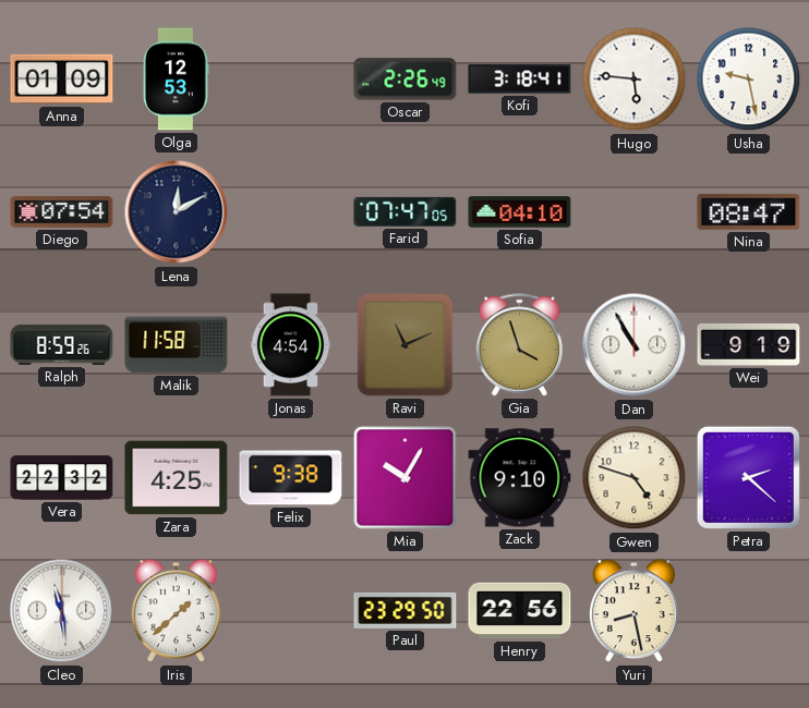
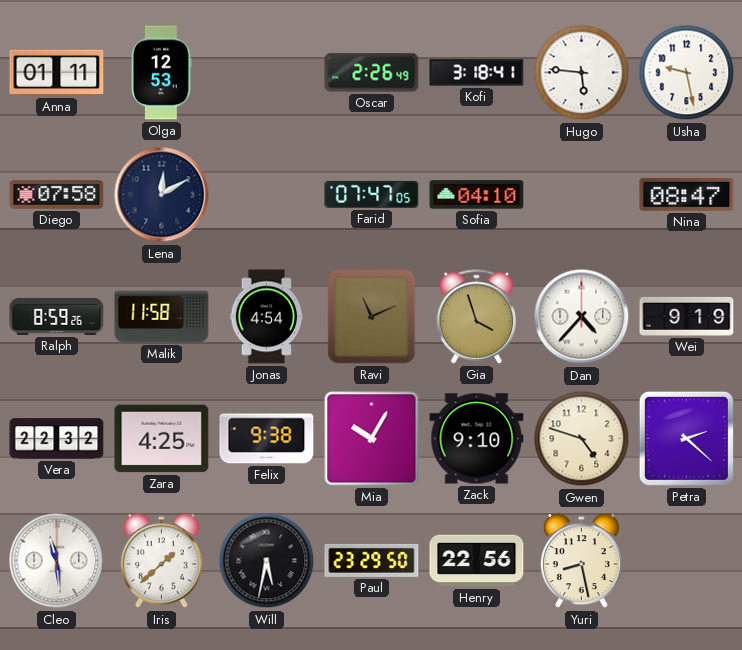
Anna: 01:09 -> 01:11
Diego: 07:54 -> 07:58
Dan: 10:55 -> 4:37
Will: none -> 5:32
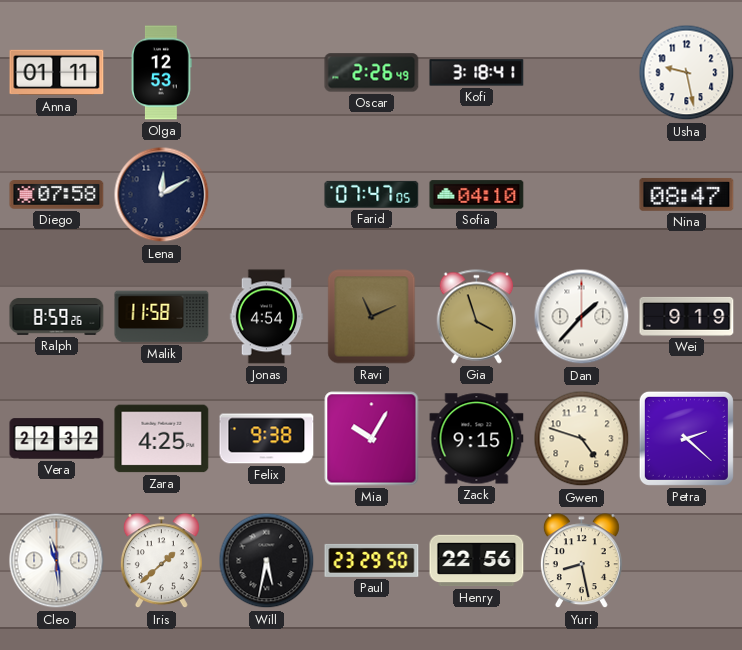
Hugo: 5:46 -> none
Dan: 4:37 -> 1:37
Zack: 9:10 -> 9:15
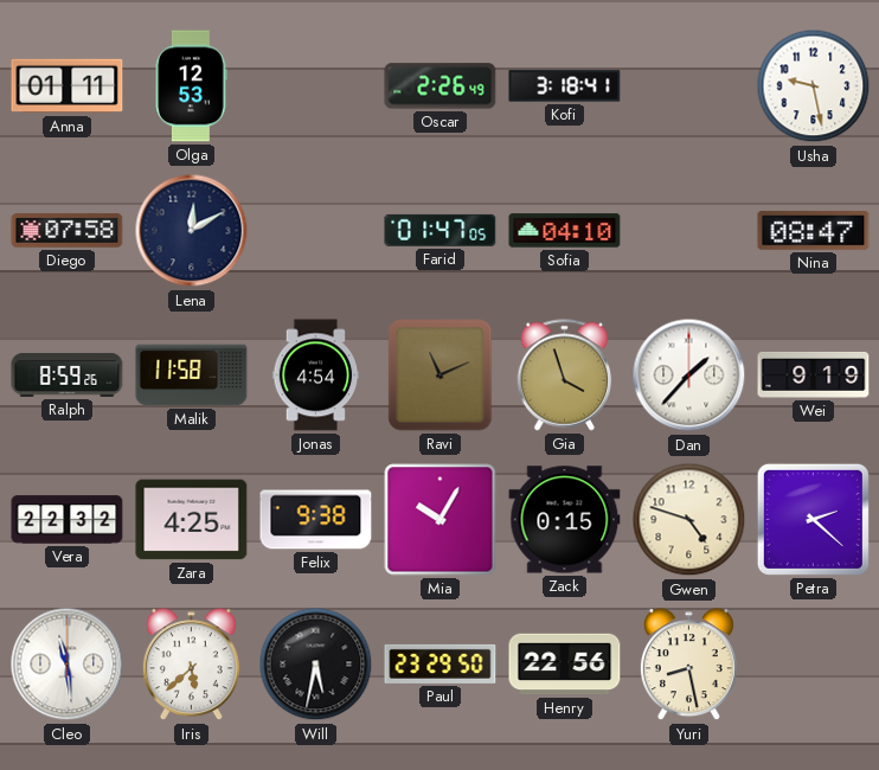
Farid: 07:47 -> 01:47
Zack: 9:15 -> 0:15
Iris: 1:38 -> 5:38
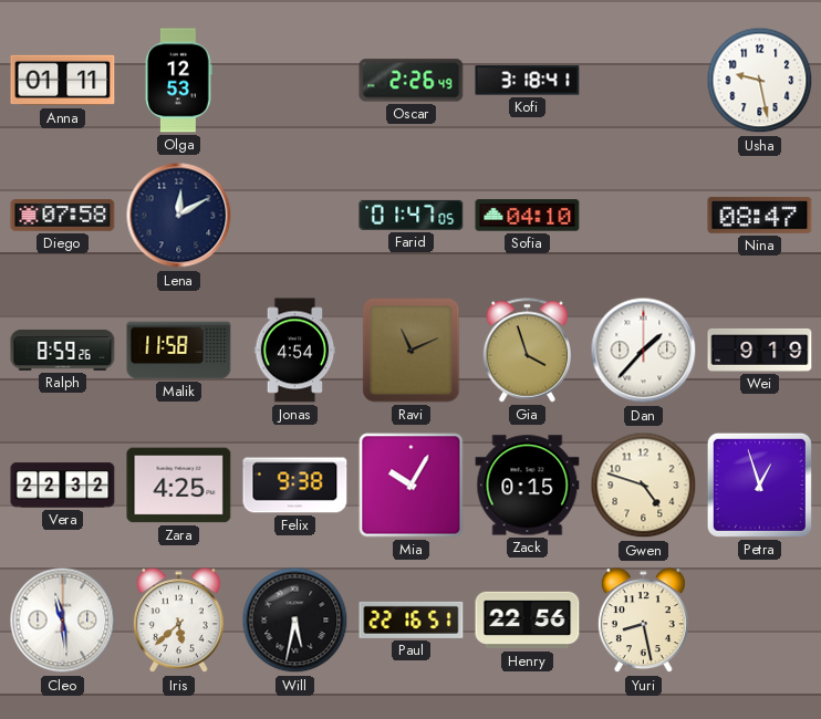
Petra: 2:22 -> 12:57
Paul: 23:29 -> 22:16
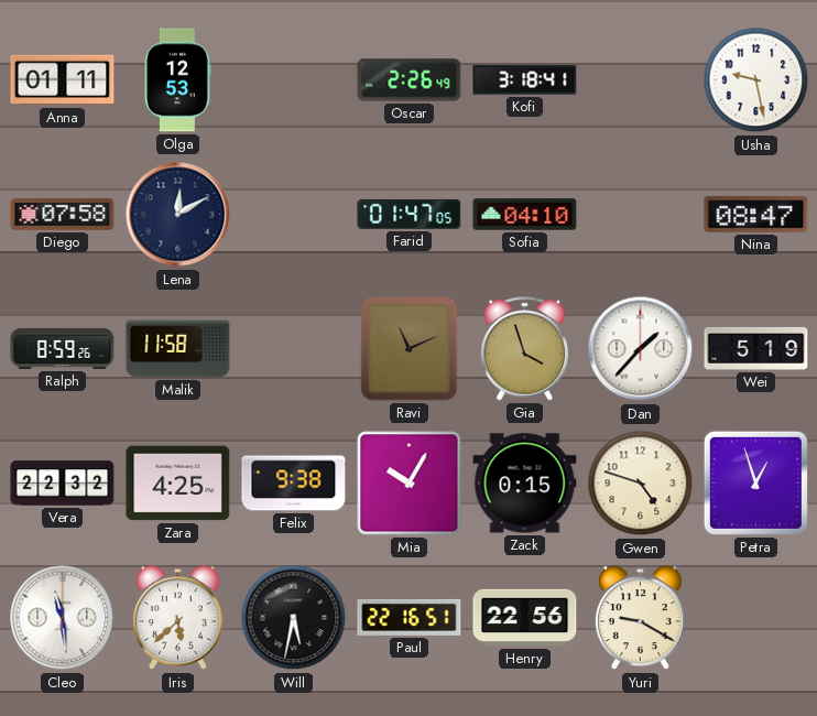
Jonas: 4:54 -> none
Wei: 9:19 -> 5:19
Yuri: 8:28 -> 9:20
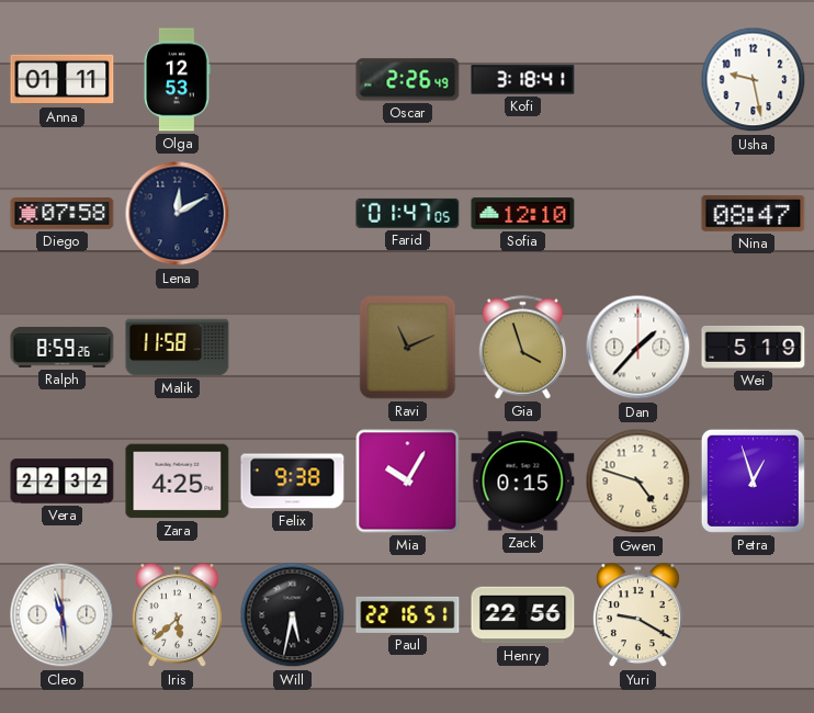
Sofia: 04:10 -> 12:10
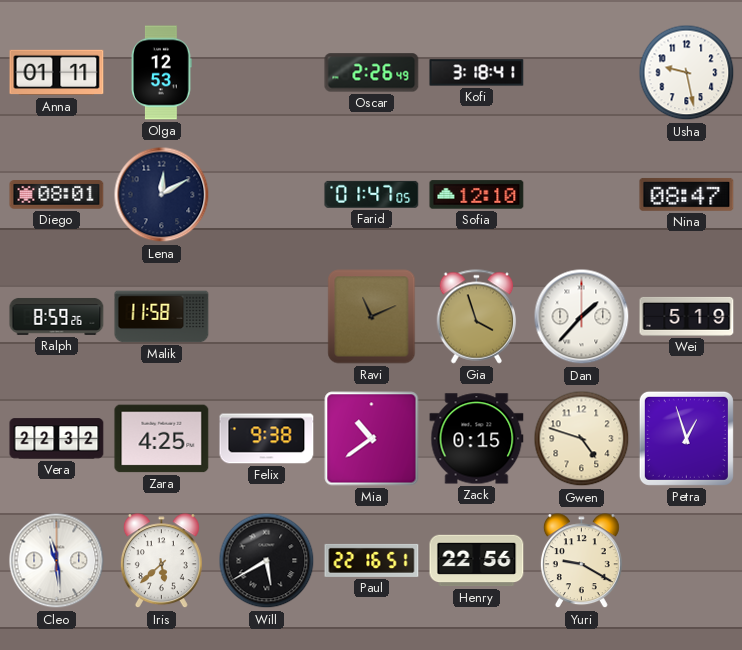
Diego: 07:58 -> 08:01
Mia: 10:05 -> 10:39
Will: 5:32 -> 5:40
